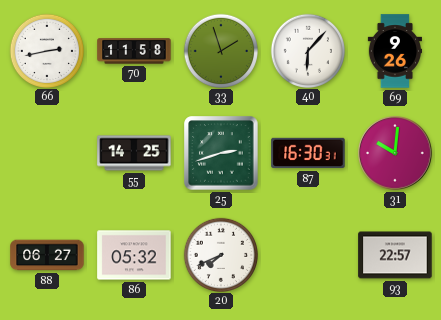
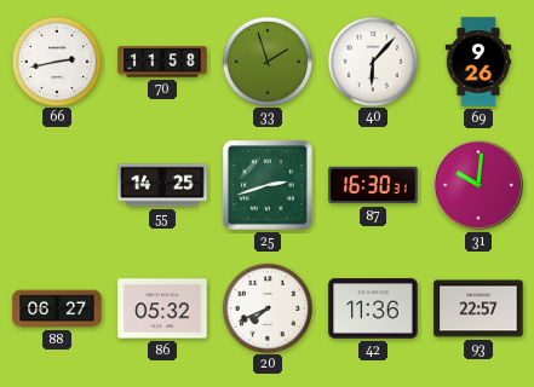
42: none -> 11:36
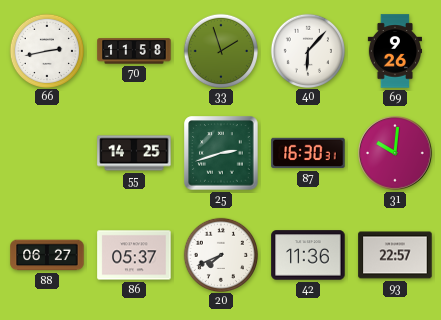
86: 05:32 -> 05:37
